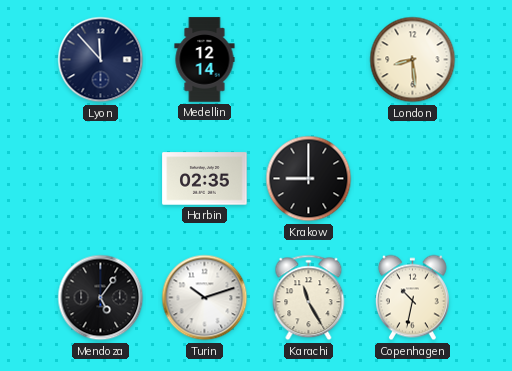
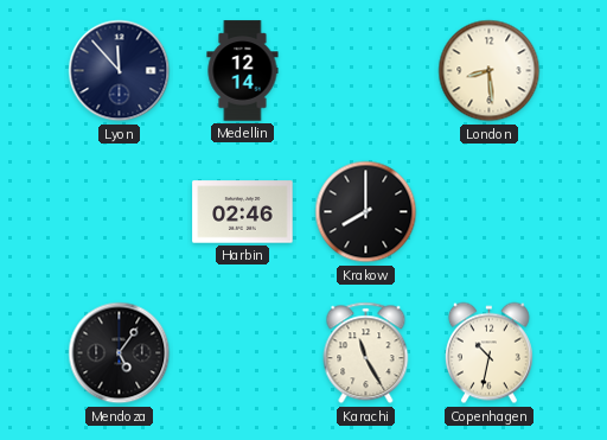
Harbin: 02:35 -> 02:46
Krakow: 9:00 -> 8:00
Turin: 10:12 -> none
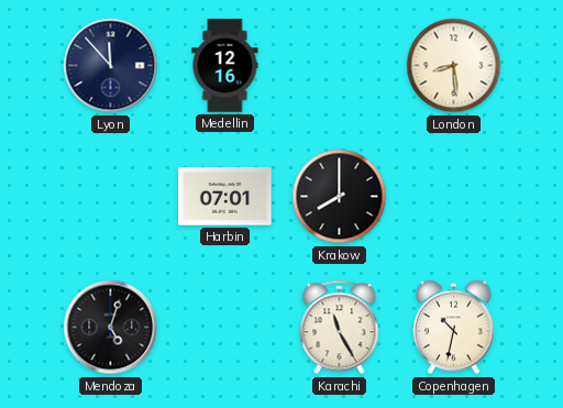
Medellin: 12:14 -> 12:16
Harbin: 02:46 -> 07:01
Mendoza: 5:06 -> 5:03
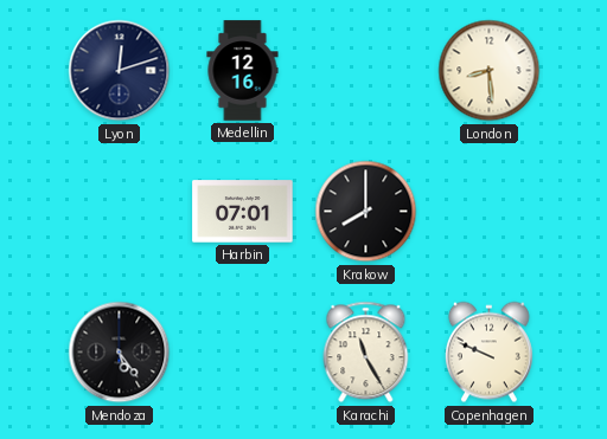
Lyon: 11:53 -> 12:12
Mendoza: 5:03 -> 5:24
Copenhagen: 10:32 -> 9:49
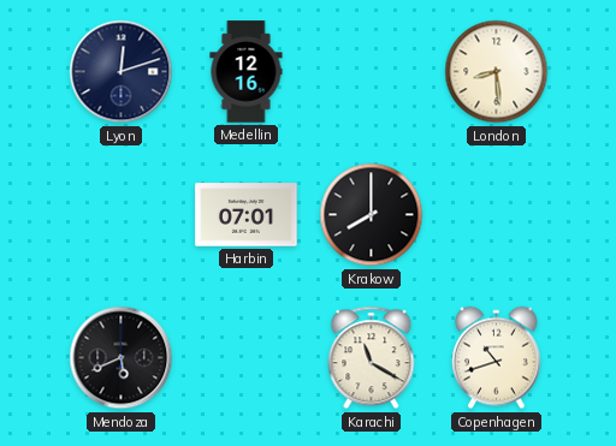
Mendoza: 5:24 -> 5:41
Karachi: 11:25 -> 11:20
Copenhagen: 9:49 -> 10:42
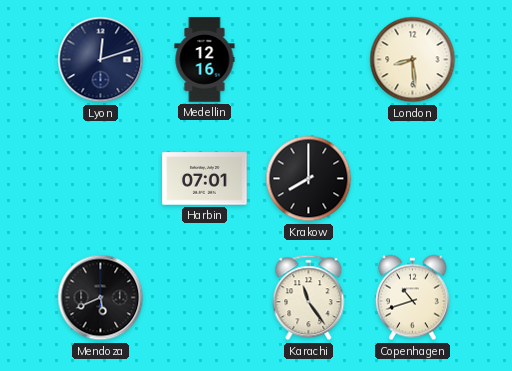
Karachi: 11:20 -> 11:24
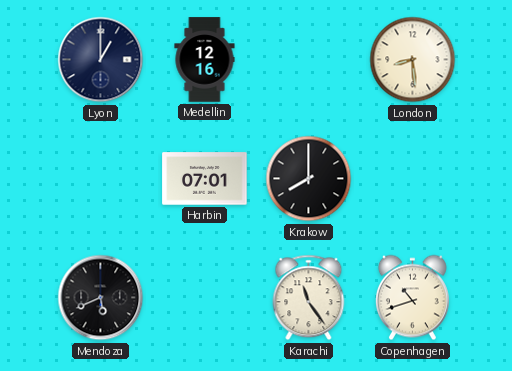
Lyon: 12:12 -> 1:00
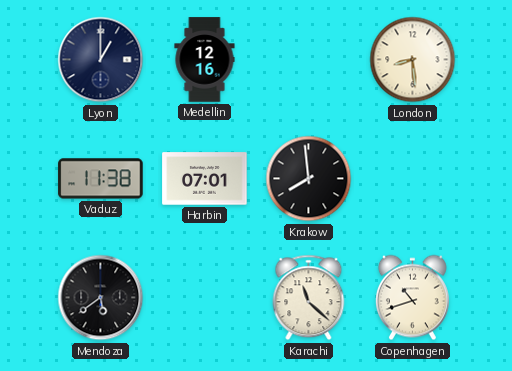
Vaduz: none -> 11:38
Krakow: 8:00 -> 7:59
Mendoza: 5:41 -> 5:39
Karachi: 11:24 -> 11:22
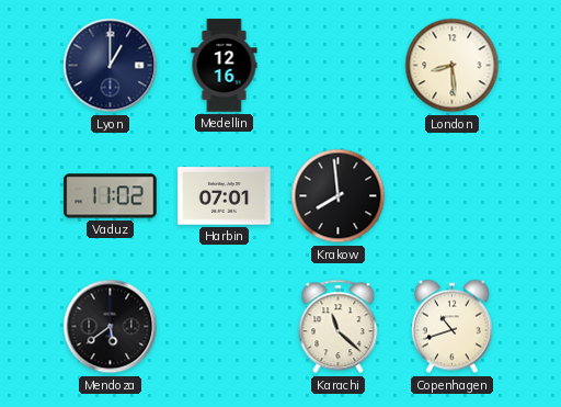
Vaduz: 11:38 -> 11:02
